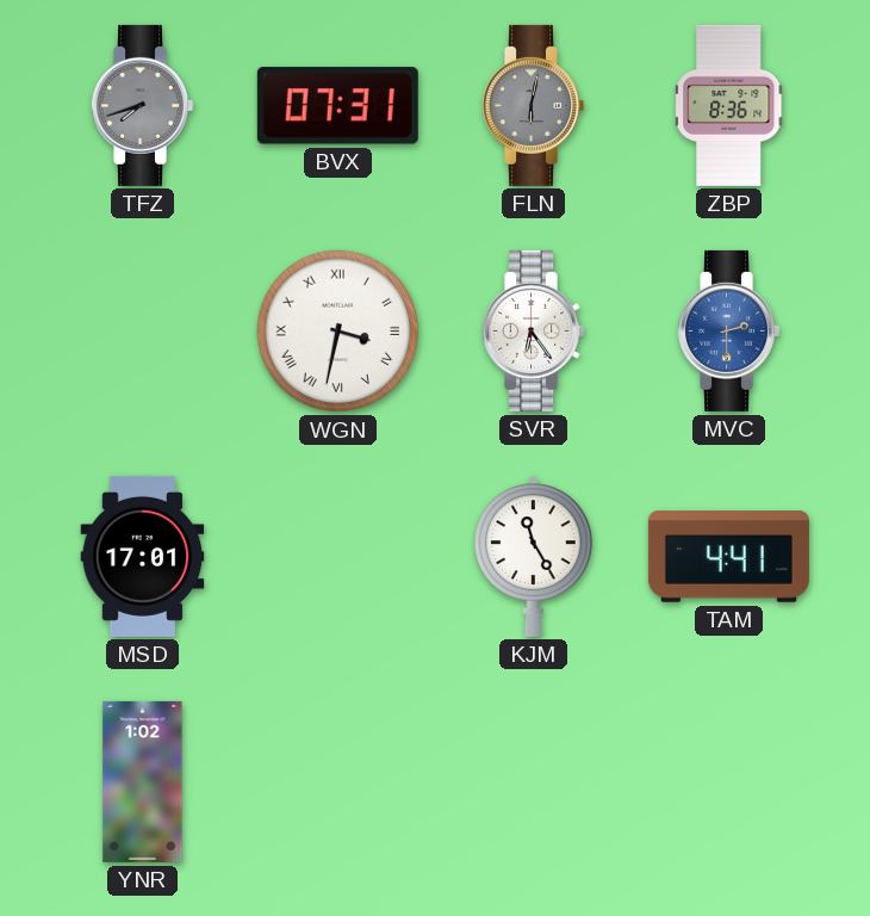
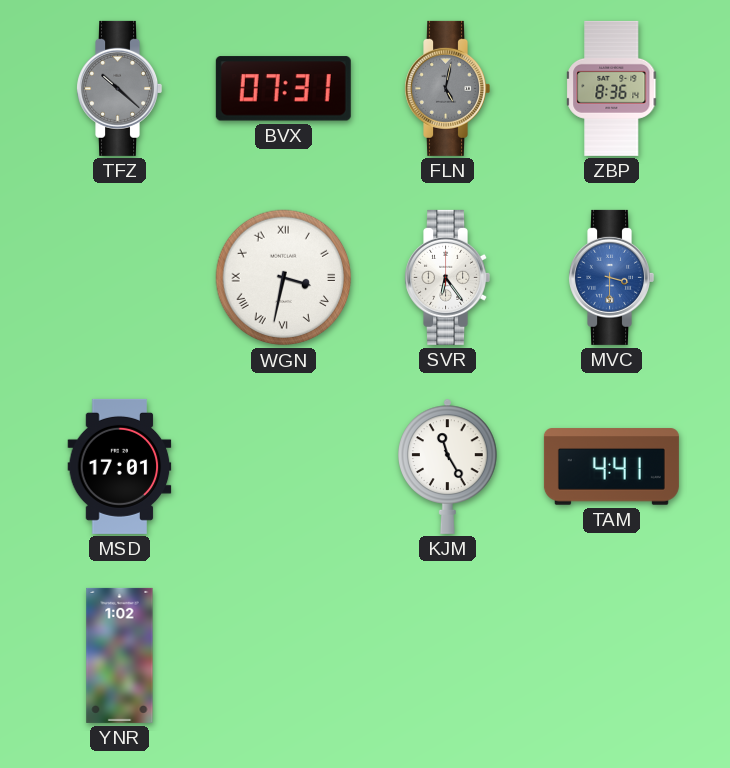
TFZ: 7:42 -> 10:22
FLN: 6:02 -> 5:02
MVC: 2:30 -> 3:30
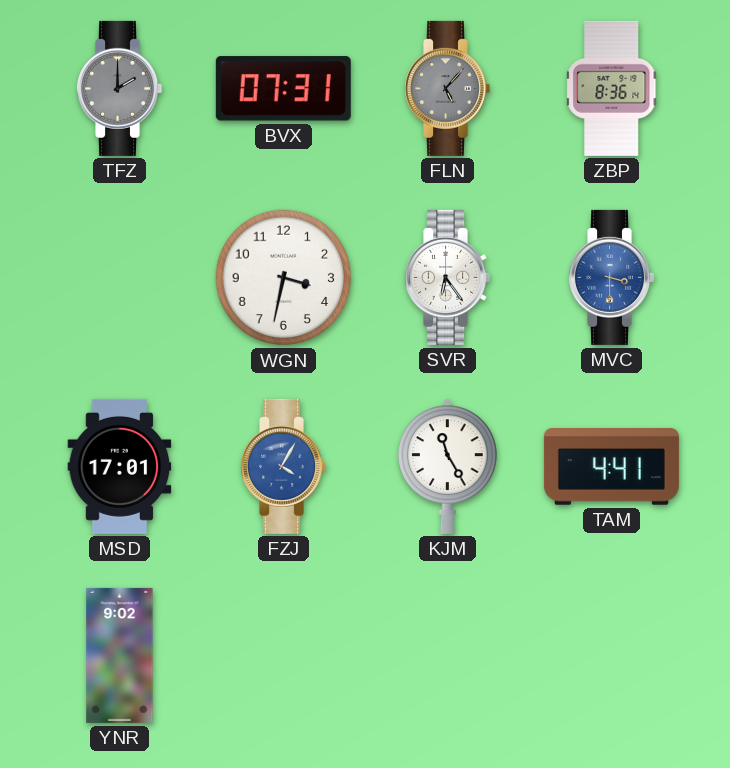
TFZ: 10:22 -> 2:00
FLN: 5:02 -> 5:07
WGN numerals: Roman -> Arabic
FZJ: none -> 4:05
YNR: 1:02 -> 9:02
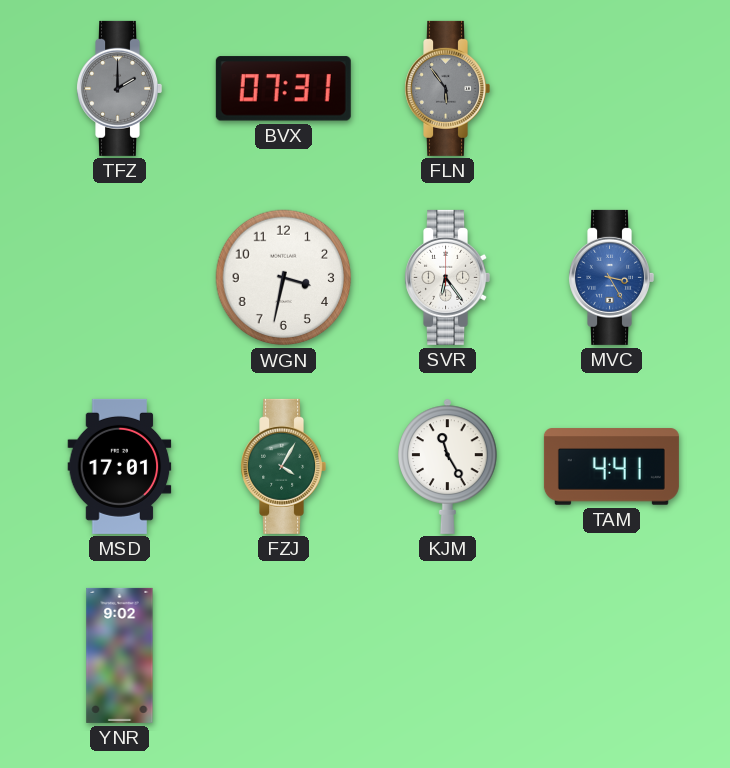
FLN: 5:07 -> 5:54
ZBP: 8:36 -> none
MVC: 3:30 -> 3:25
FZJ dial: blue -> green
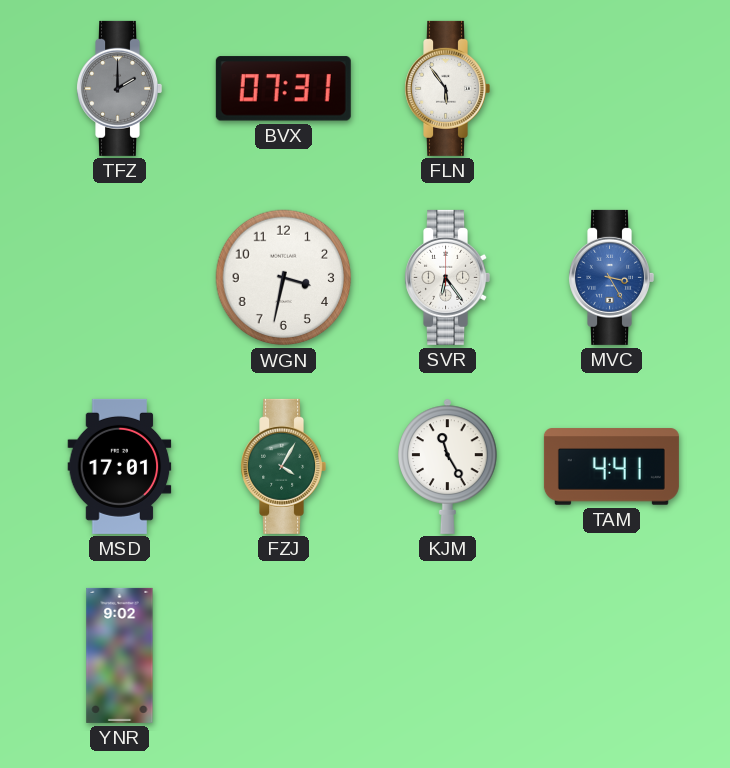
FLN dial: grey -> white
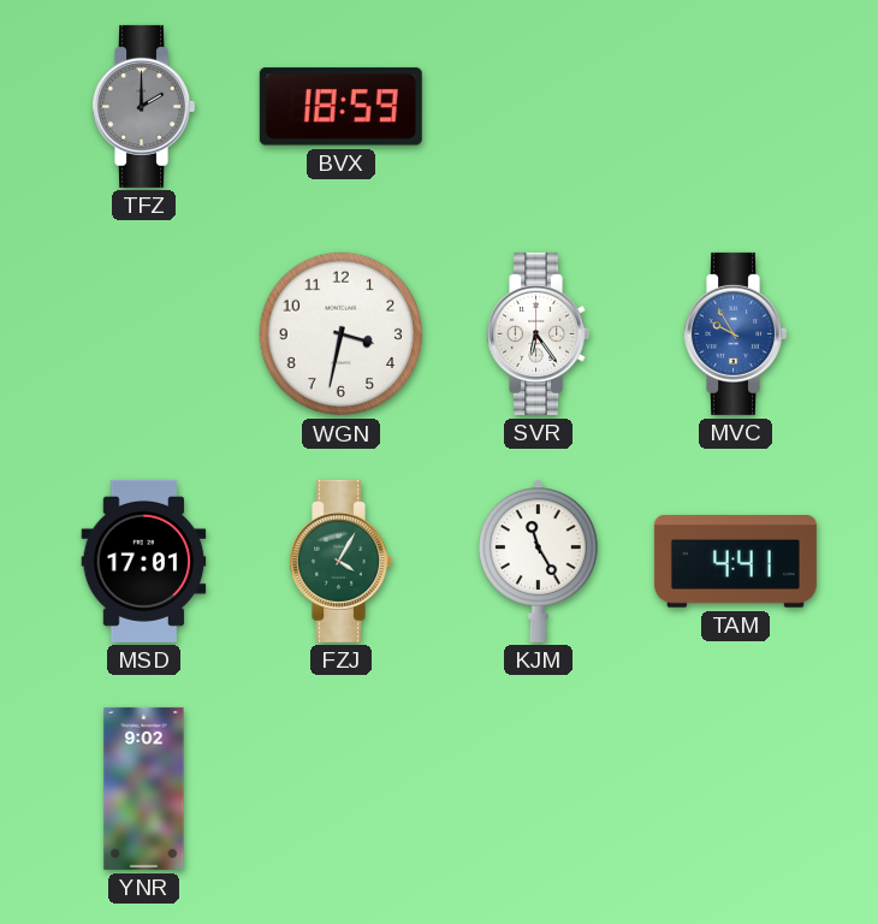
BVX: 07:31 -> 18:59
FLN: 5:54 -> none
MVC: 3:25 -> 9:55
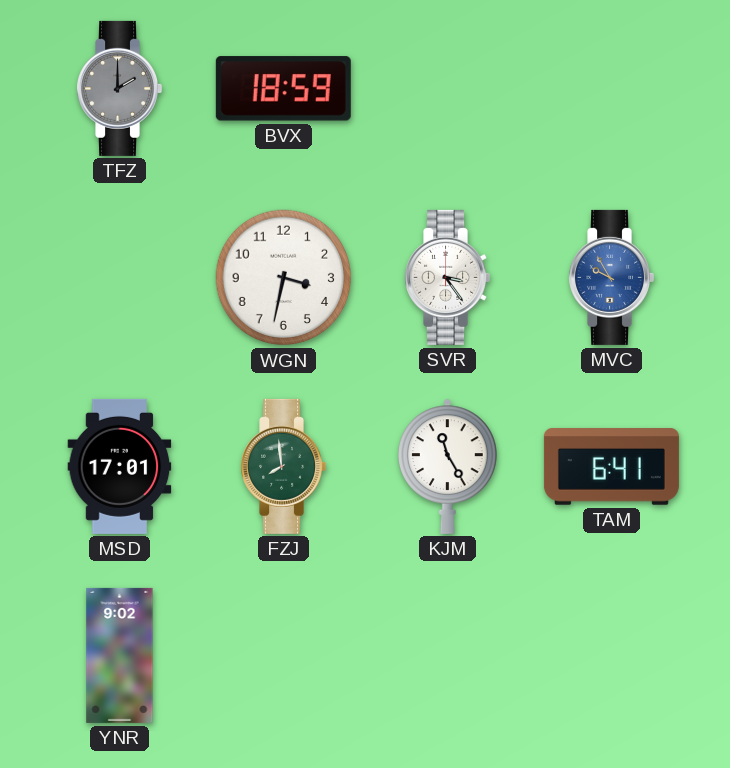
SVR: 6:24 -> 3:24
FZJ: 4:05 -> 7:59
TAM: 4:41 -> 6:41
